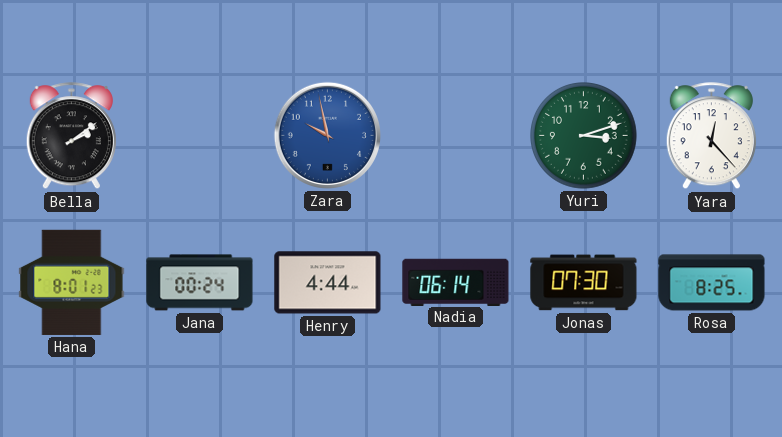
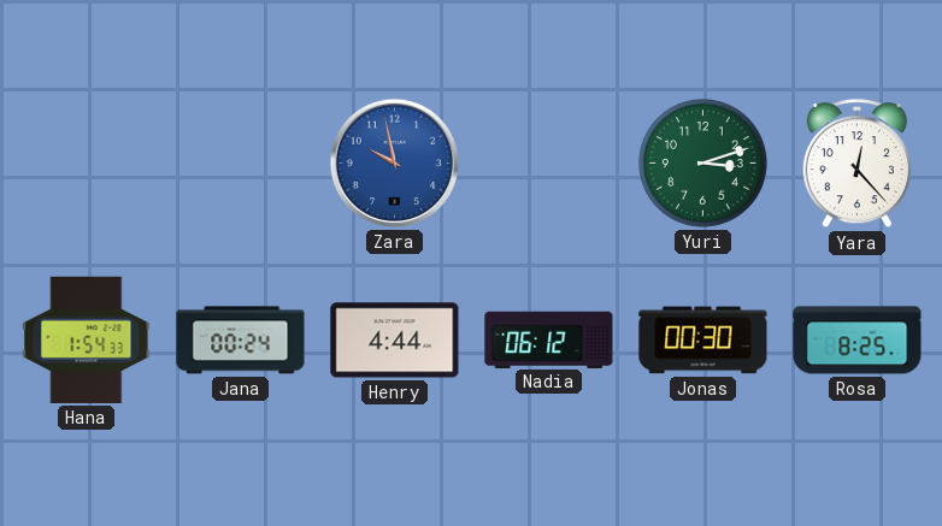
Bella: 2:09 -> none
Hana: 8:01 -> 1:54
Nadia: 06:14 -> 06:12
Jonas: 07:30 -> 00:30
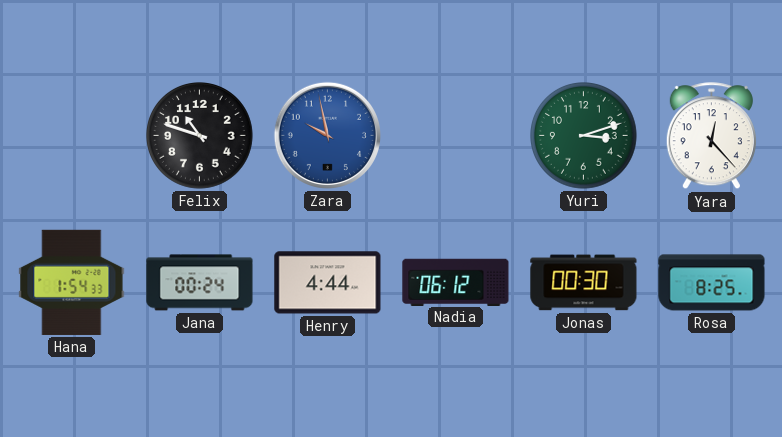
Felix: none -> 10:48
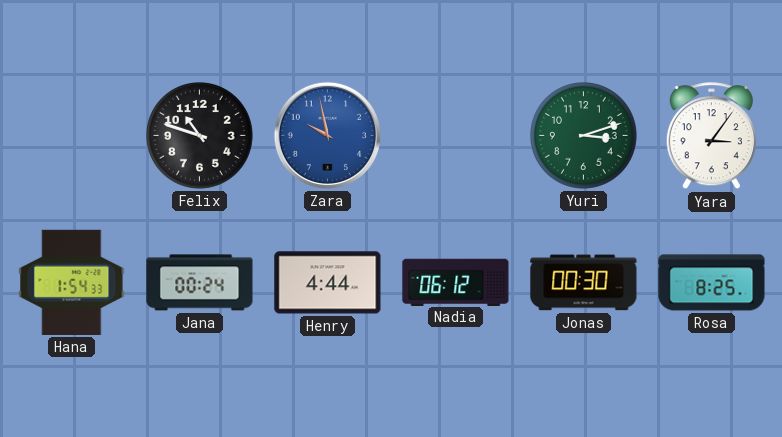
Yara: 12:23 -> 3:06
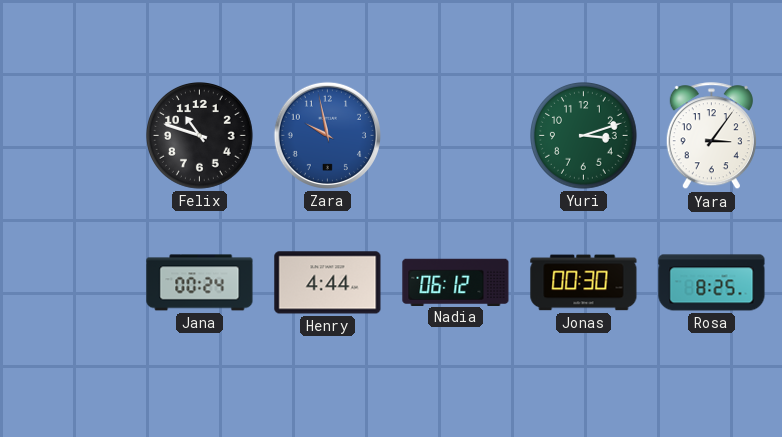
Hana: 1:54 -> none
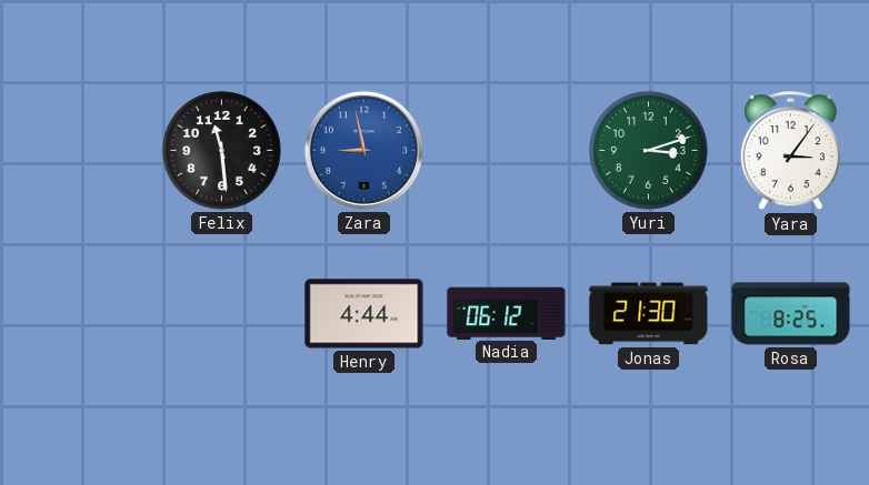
Felix: 10:48 -> 11:29
Zara: 9:58 -> 8:58
Jana: 00:24 -> none
Jonas: 00:30 -> 21:30
